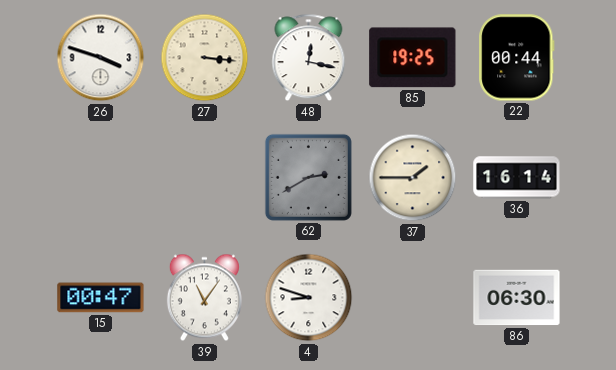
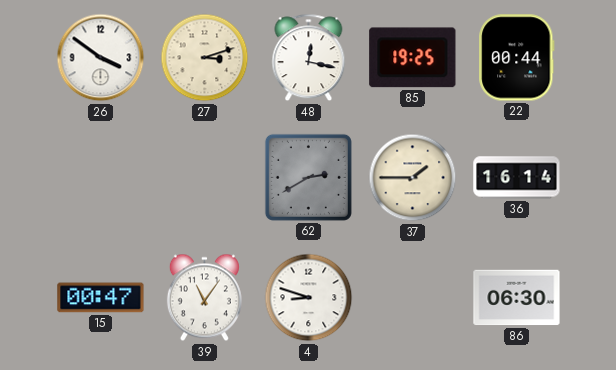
26: 3:48 -> 3:51
27: 3:16 -> 3:12
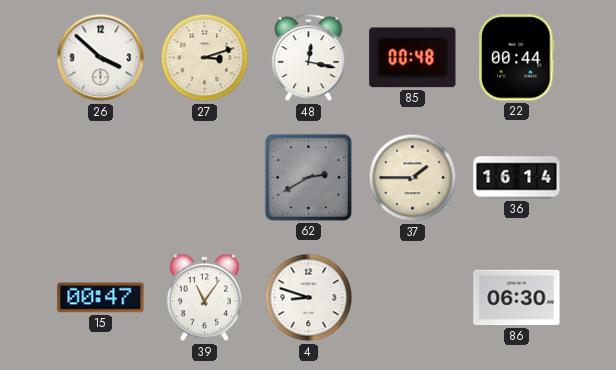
26: 3:51 -> 3:52
85: 19:25 -> 00:48
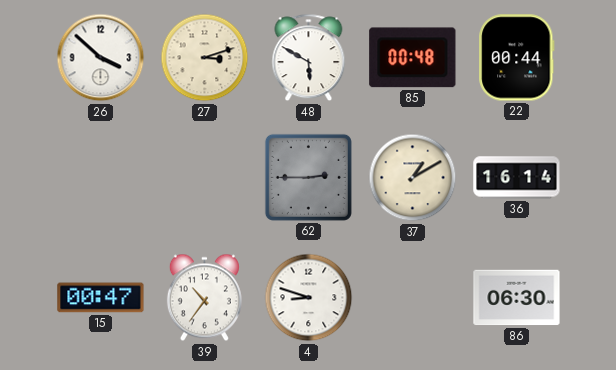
48: 12:17 -> 5:50
62: 2:40 -> 2:45
37: 1:45 -> 1:10
39: 11:06 -> 10:36
